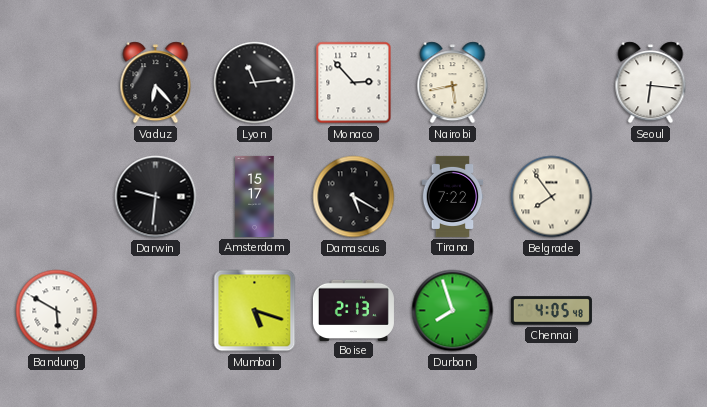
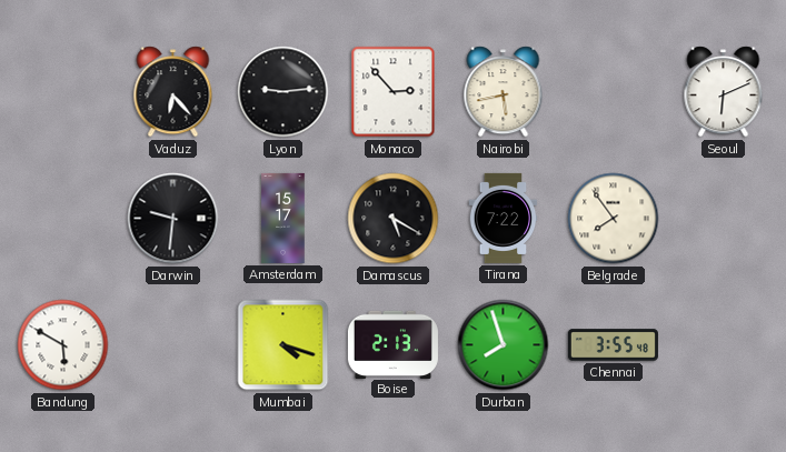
Lyon: 11:14 -> 9:14
Seoul: 6:16 -> 6:11
Mumbai: 5:18 -> 4:18
Chennai: 4:05 -> 3:55
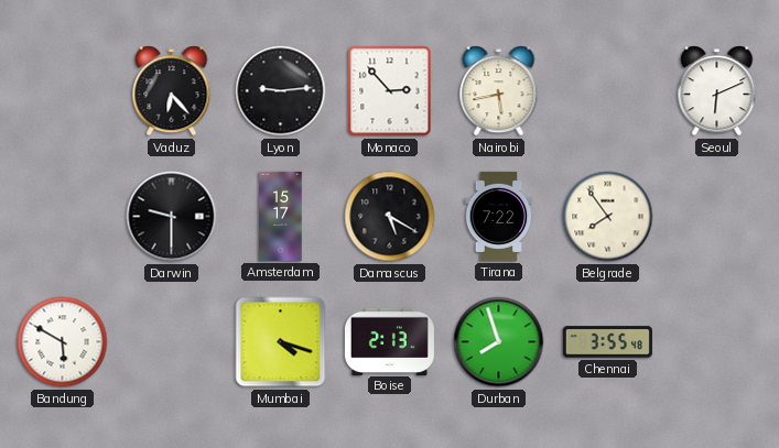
Darwin: 9:31 -> 9:30
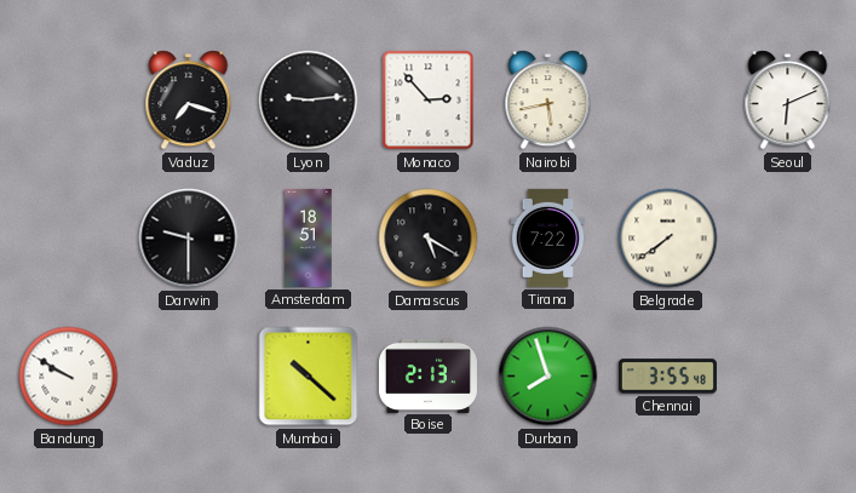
Vaduz: 6:23 -> 7:18
Amsterdam: 15:17 -> 18:51
Belgrade: 7:54 -> 7:39
Bandung: 5:50 -> 9:50
Mumbai: 4:18 -> 10:22
